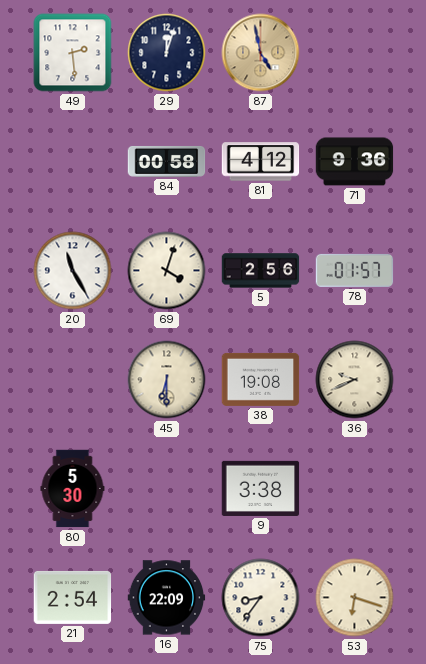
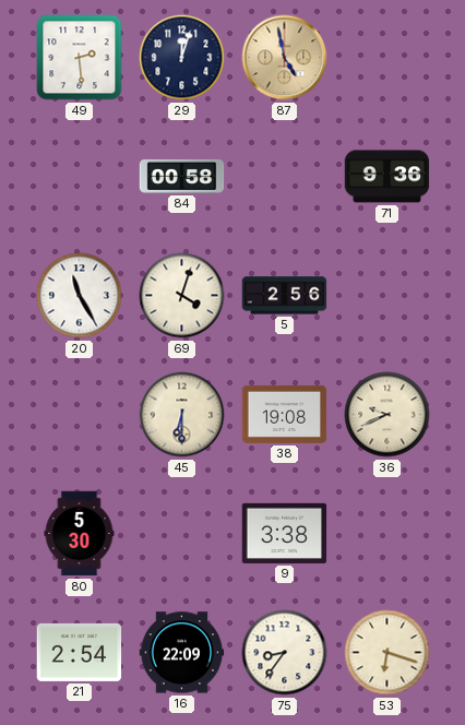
81: 4:12 -> none
78: 01:57 -> none
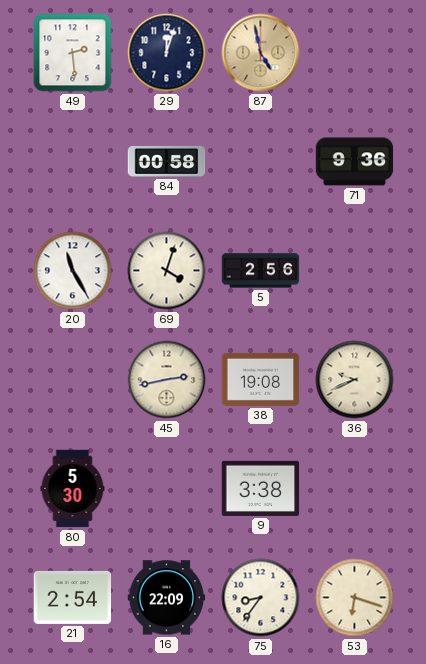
45: 6:30 -> 2:43
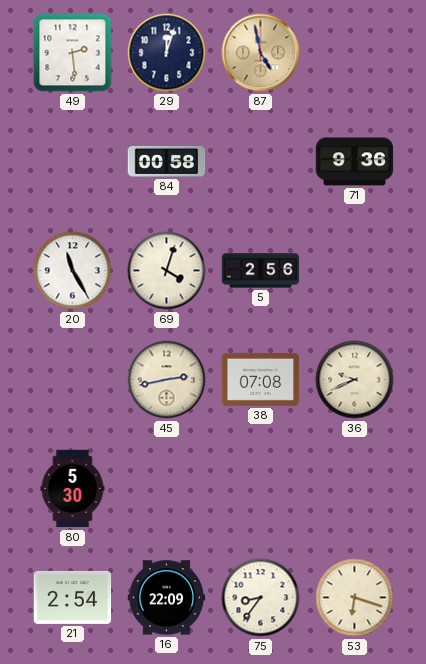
38: 19:08 -> 07:08
9: 3:38 -> none
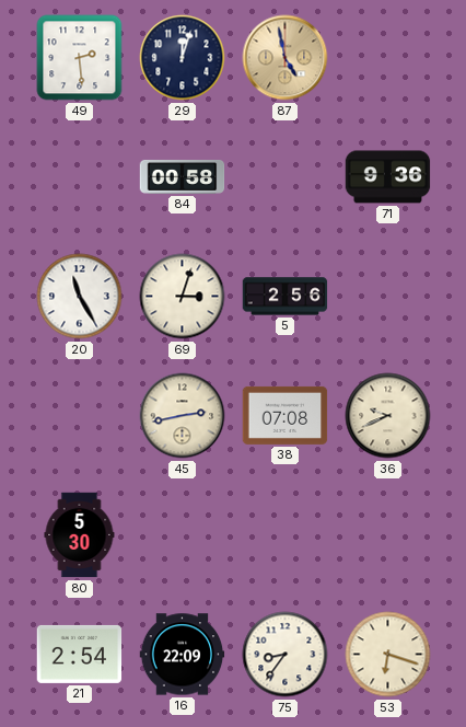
69: 4:03 -> 3:03
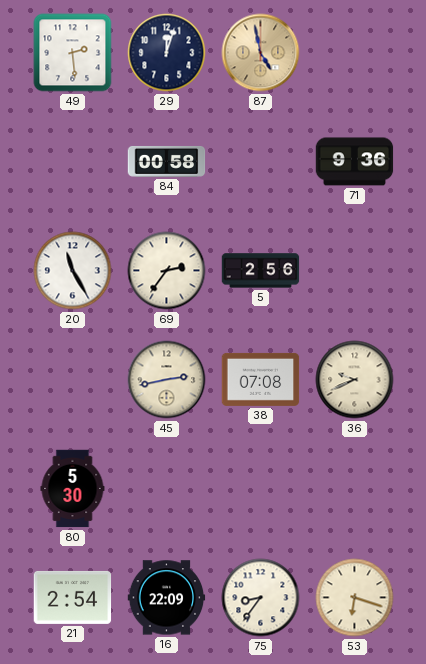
69: 3:03 -> 2:36
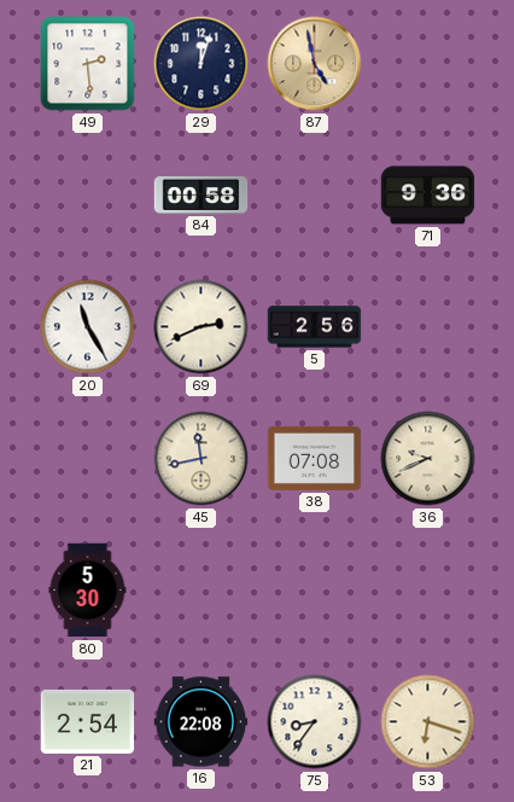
69: 2:36 -> 2:41
45: 2:43 -> 11:43
16: 22:09 -> 22:08
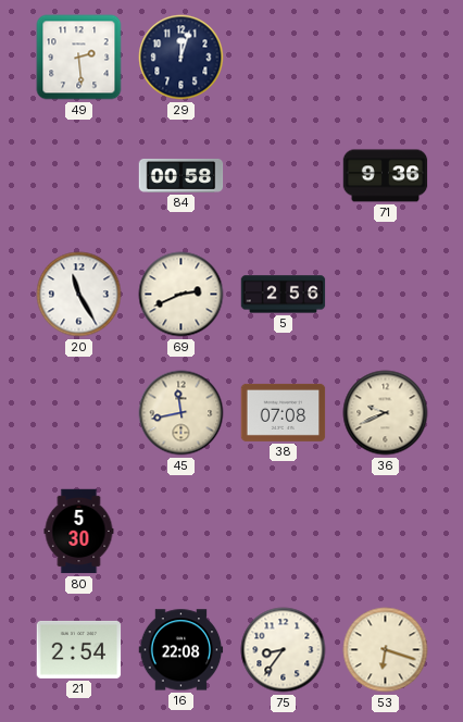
87: 4:58 -> none
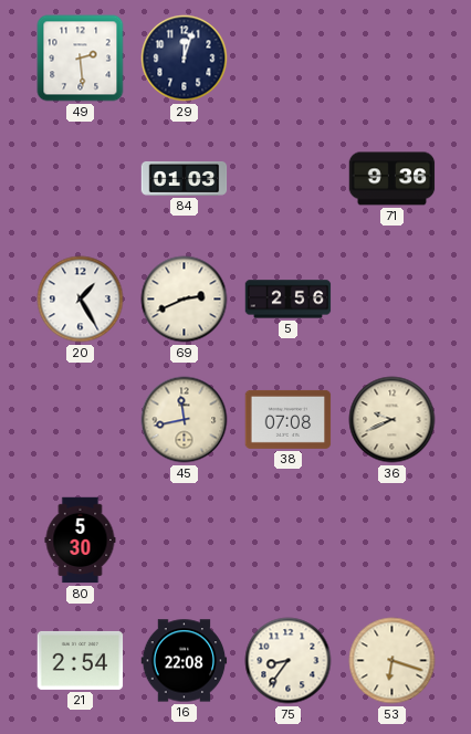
84: 00:58 -> 01:03
20: 11:25 -> 1:25
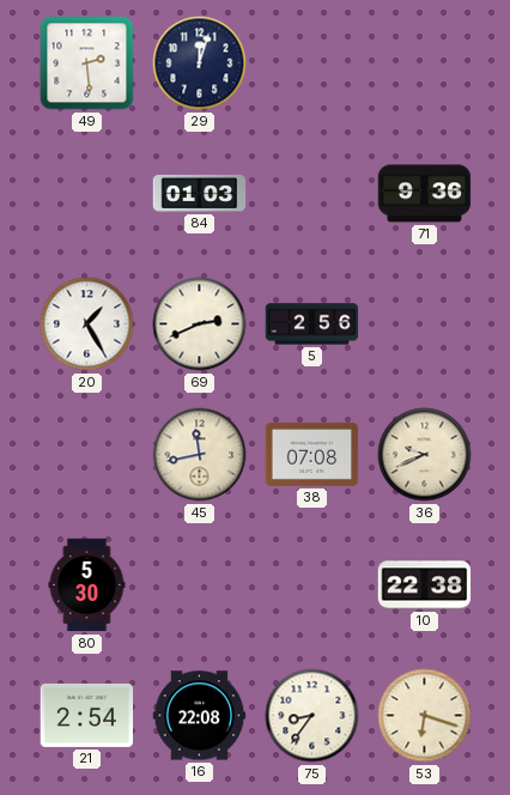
10: none -> 22:38
